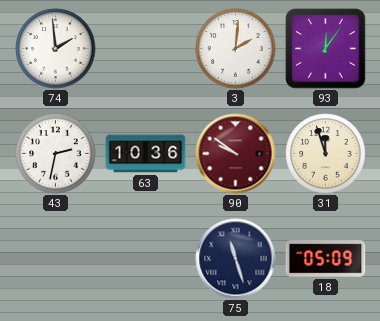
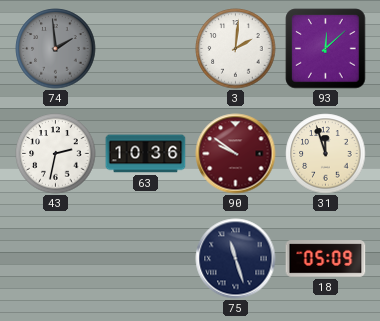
74 dial: white -> grey
93: 12:06 -> 12:08
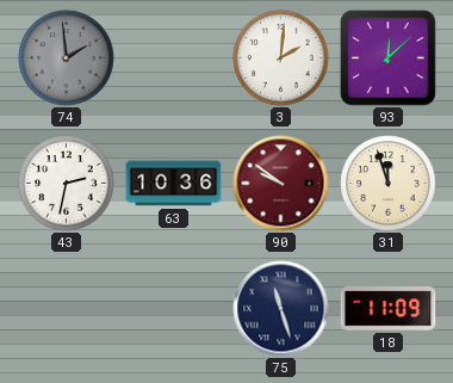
18: 05:09 -> 11:09
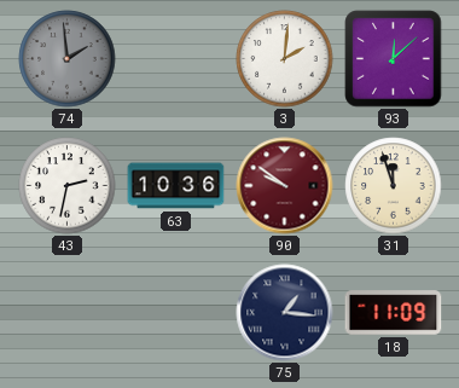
75: 11:27 -> 1:16
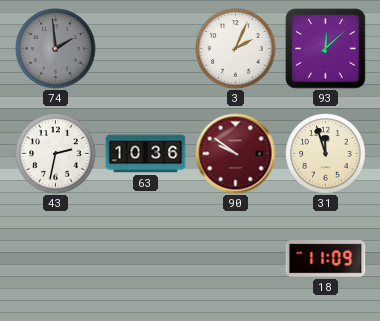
3: 2:01 -> 2:04
75: 1:16 -> none
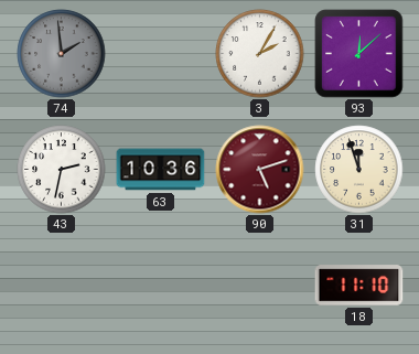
3: 2:04 -> 2:05
90: 9:51 -> 5:12
18: 11:09 -> 11:10
